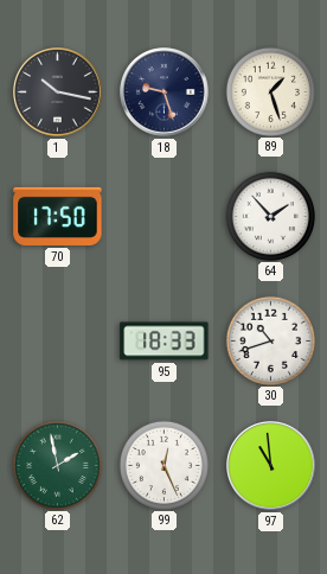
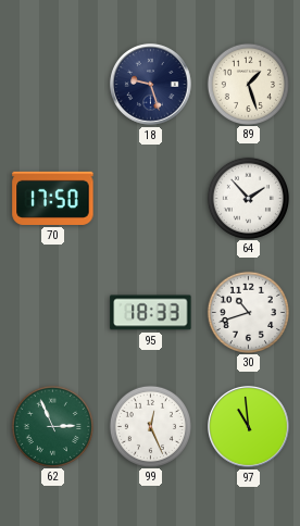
1: 10:17 -> none
62: 1:58 -> 2:56
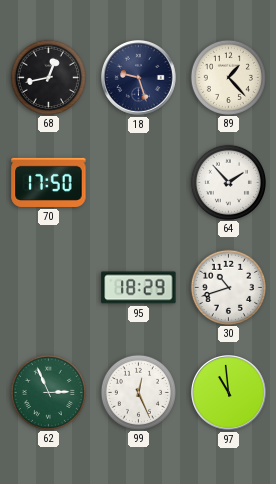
68: none -> 12:43
89: 1:27 -> 1:23
95: 18:33 -> 18:29
